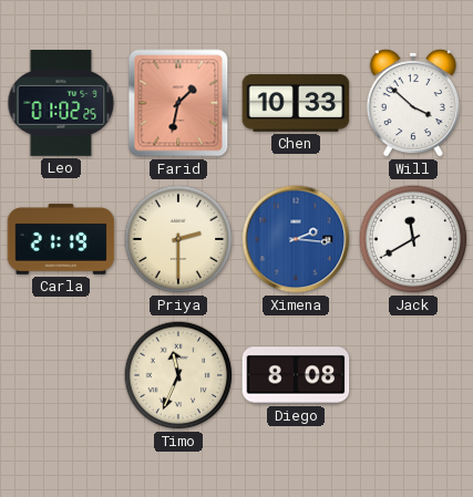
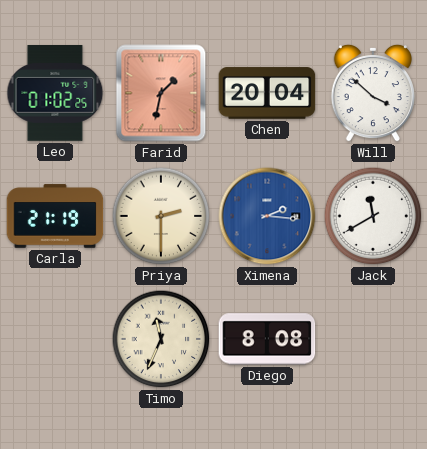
Chen: 10:33 -> 20:04
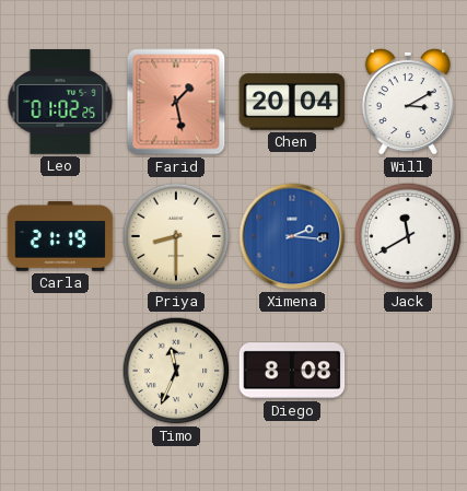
Farid: 1:32 -> 1:28
Will: 3:52 -> 3:10
Priya: 2:30 -> 8:30
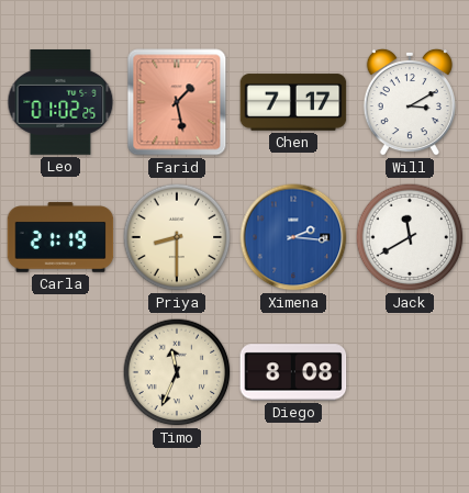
Chen: 20:04 -> 7:17
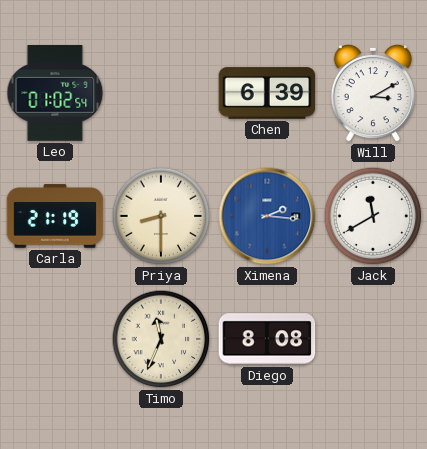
Leo: 01:02:25 -> 01:02:54
Farid: 1:28 -> none
Chen: 7:17 -> 6:39
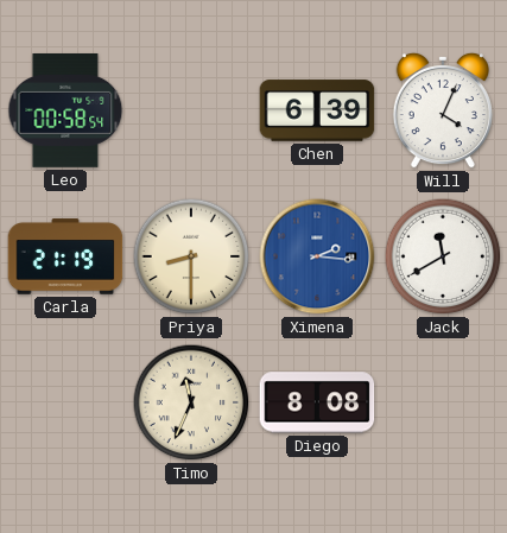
Leo: 01:02 -> 00:58
Will: 3:10 -> 4:04
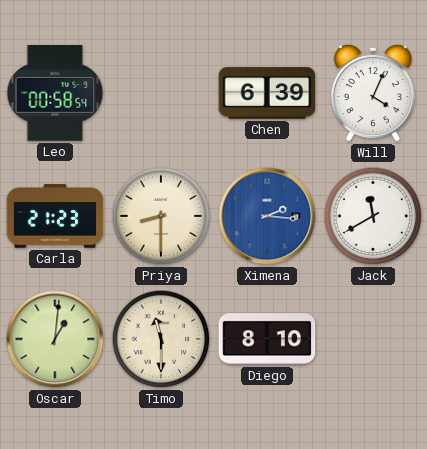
Carla: 21:19 -> 21:23
Oscar: none -> 1:01
Timo: 11:34 -> 11:30
Diego: 8:08 -> 8:10
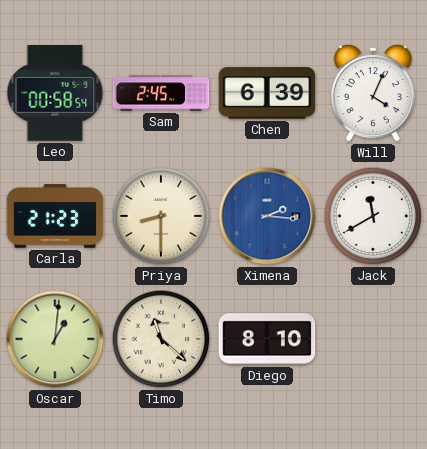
Sam: none -> 2:45
Timo: 11:30 -> 11:22
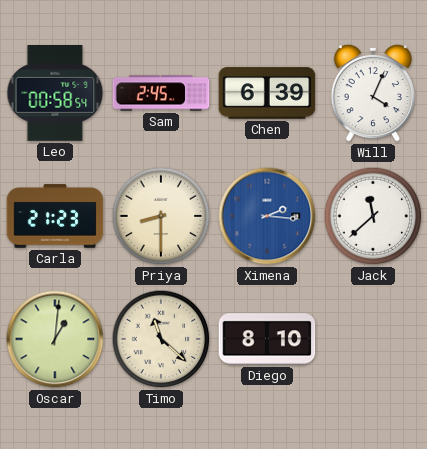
Jack: 11:40 -> 11:38
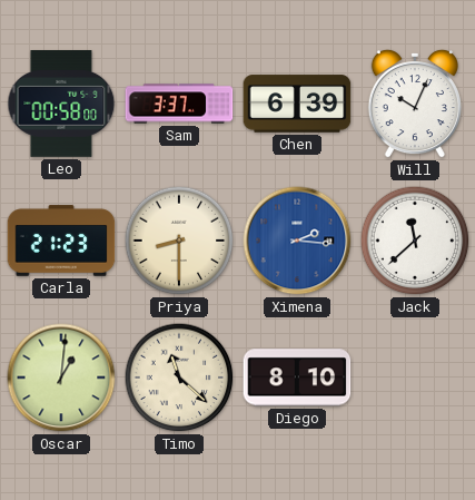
Leo: 00:58:54 -> 00:58:00
Sam: 2:45 -> 3:37
Will: 4:04 -> 10:04
